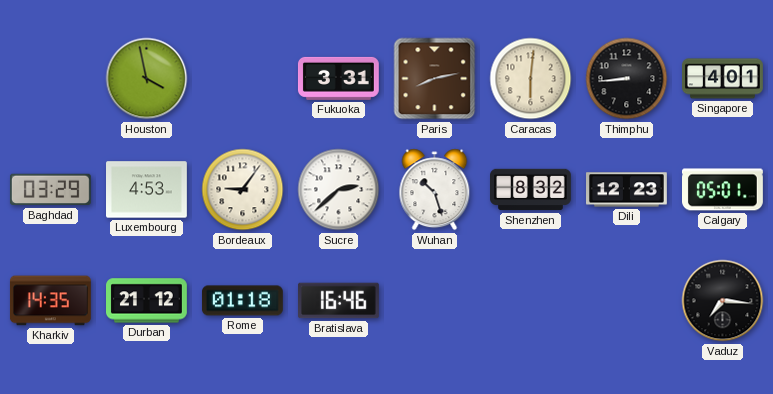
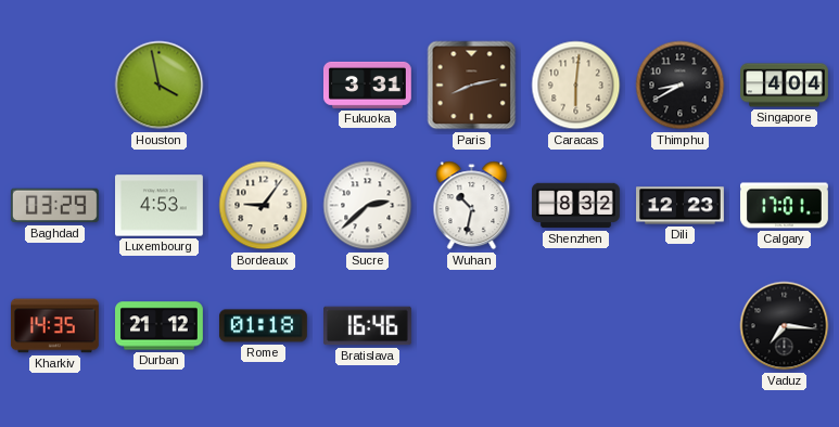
Thimphu: 8:44 -> 8:40
Singapore: 4:01 -> 4:04
Wuhan: 10:27 -> 10:32
Calgary: 05:01 -> 17:01
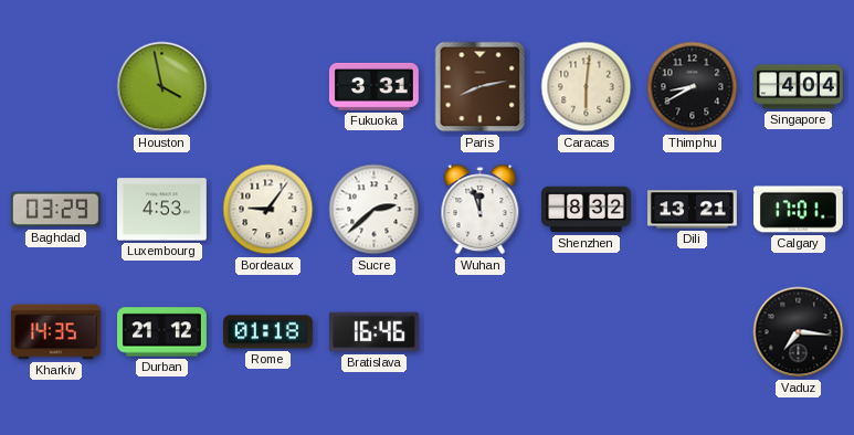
Wuhan: 10:32 -> 11:57
Dili: 12:23 -> 13:21
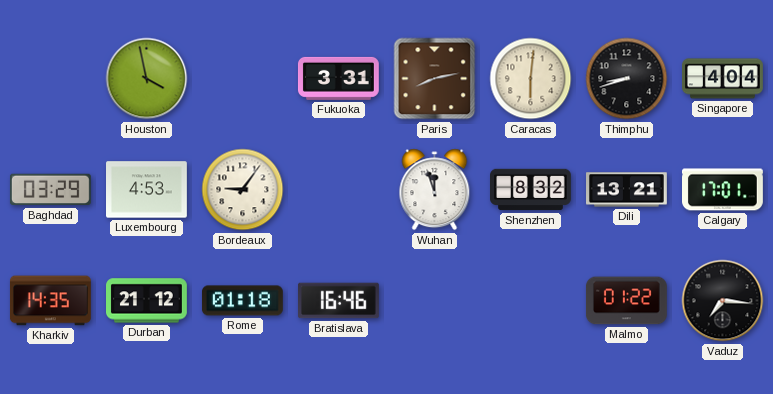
Thimphu: 8:40 -> 8:42
Sucre: 2:38 -> none
Malmo: none -> 01:22
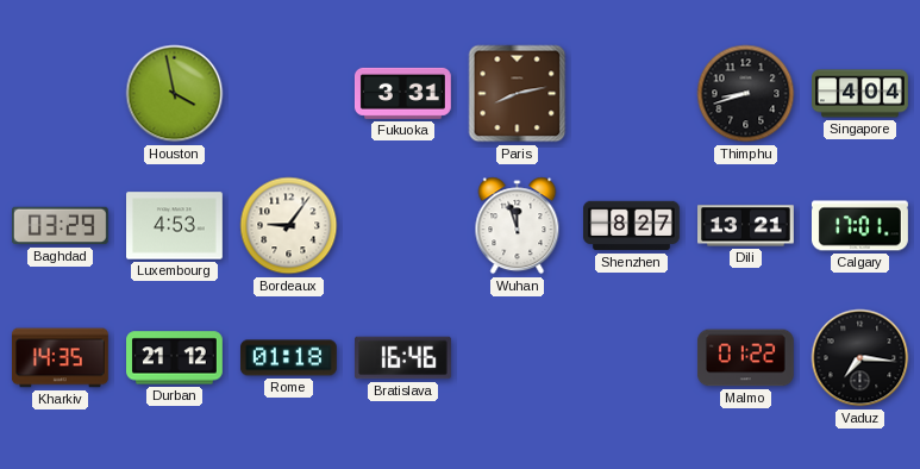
Caracas: 6:01 -> none
Shenzhen: 8:32 -> 8:27
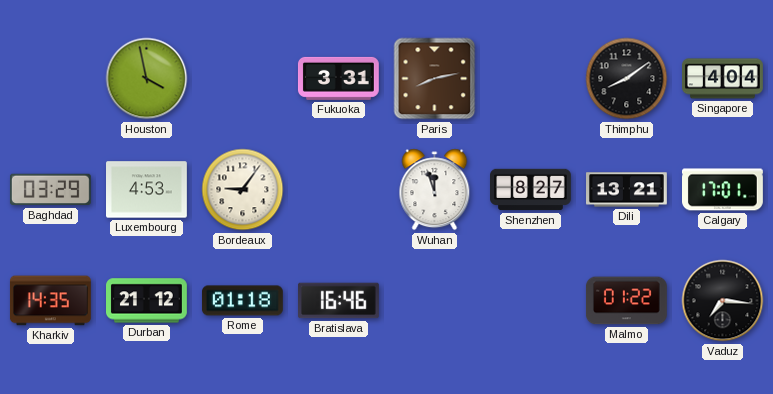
Thimphu: 8:42 -> 8:09
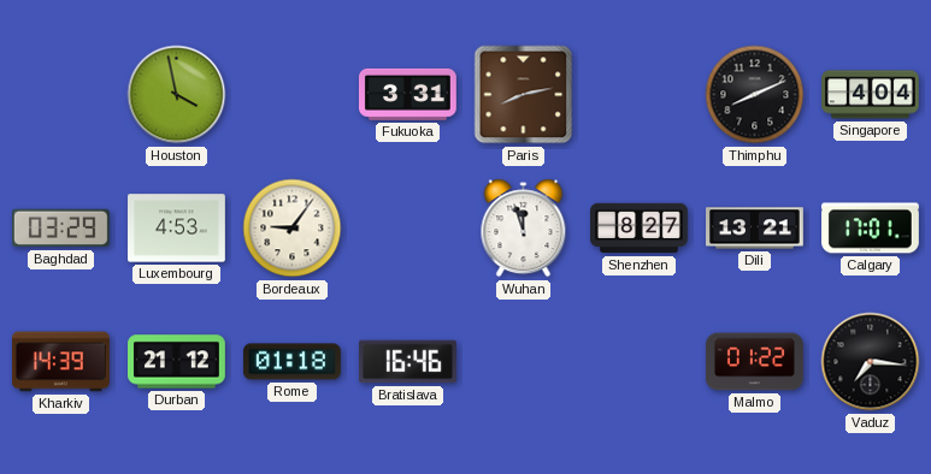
Thimphu: 8:09 -> 8:11
Kharkiv: 14:35 -> 14:39
